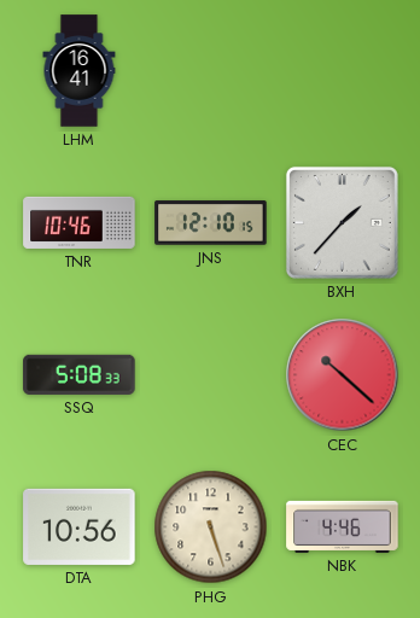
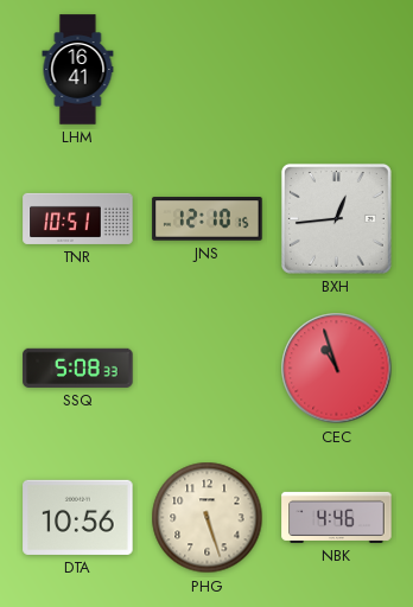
TNR: 10:46 -> 10:51
BXH: 1:37 -> 12:44
CEC: 10:22 -> 10:57
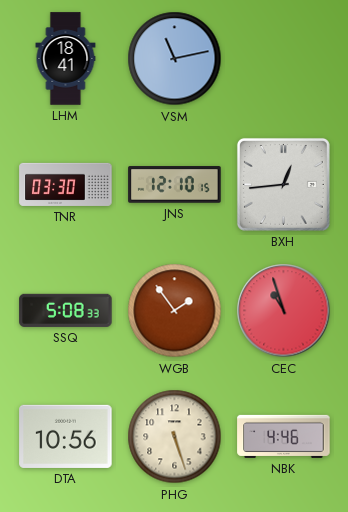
LHM: 16:41 -> 18:41
VSM: none -> 11:13
TNR: 10:51 -> 03:30
WGB: none -> 1:54
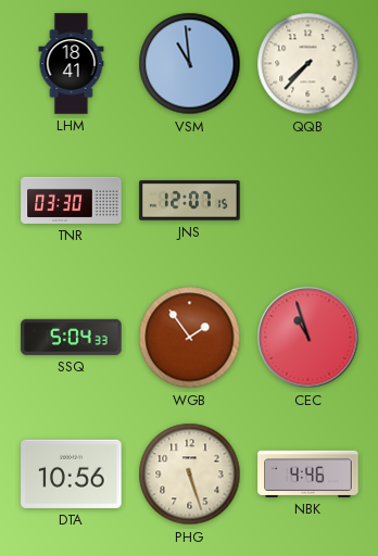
VSM: 11:13 -> 10:59
QQB: none -> 7:37
JNS: 12:10 -> 12:07
BXH: 12:44 -> none
SSQ: 5:08 -> 5:04
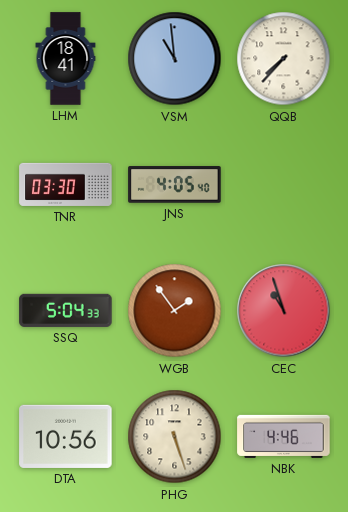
JNS: 12:07 -> 4:05
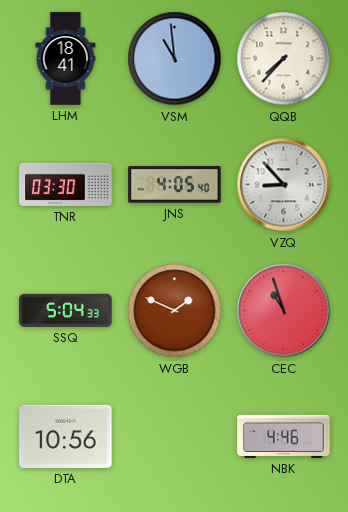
VZQ: none -> 8:53
WGB: 1:54 -> 1:49
PHG: 5:27 -> none
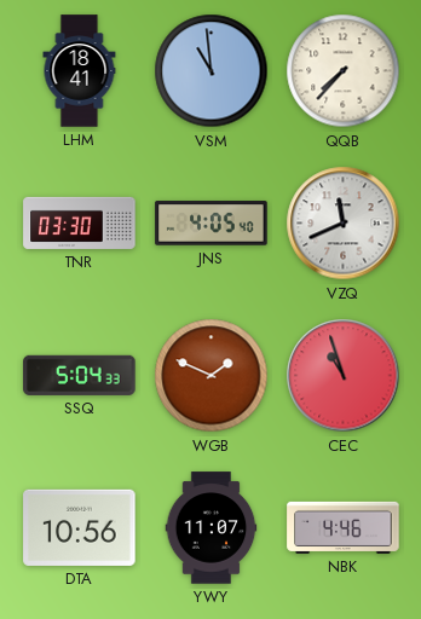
VZQ: 8:53 -> 11:41
YWY: none -> 11:07
